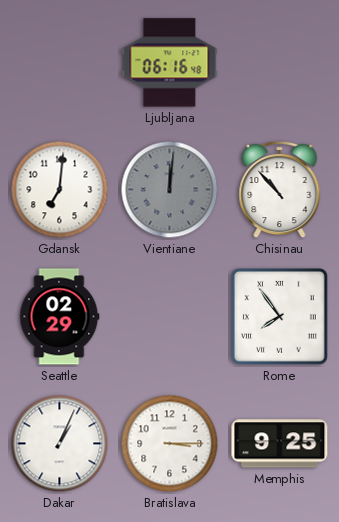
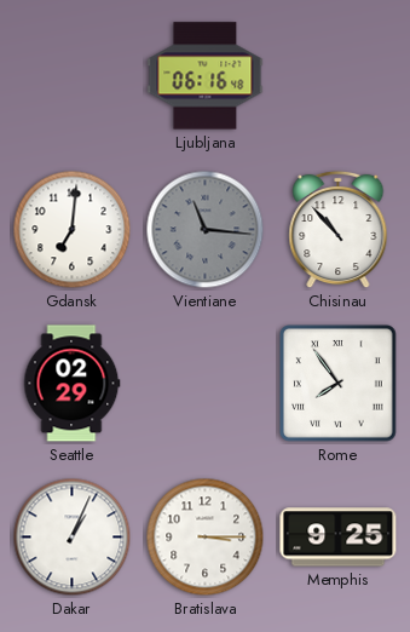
Vientiane: 12:01 -> 11:16
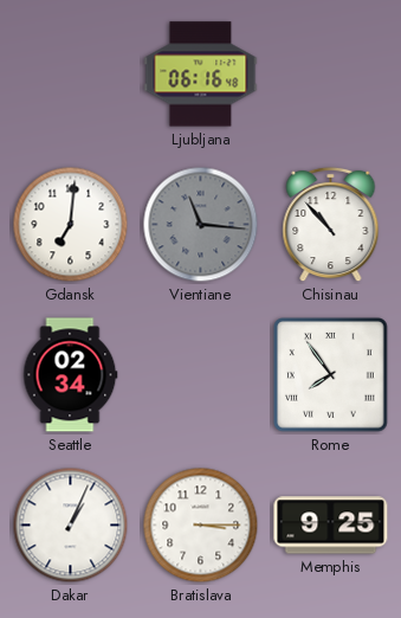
Seattle: 02:29 -> 02:34
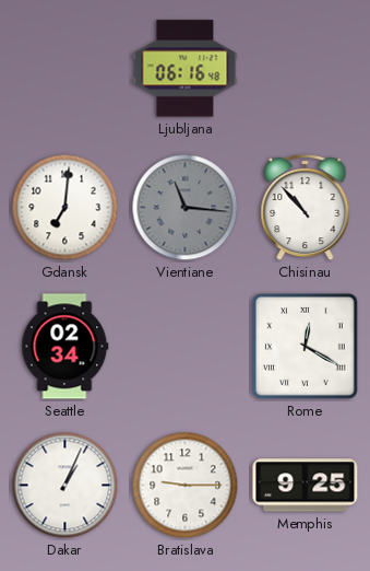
Rome: 7:54 -> 12:20
Bratislava: 3:15 -> 9:15
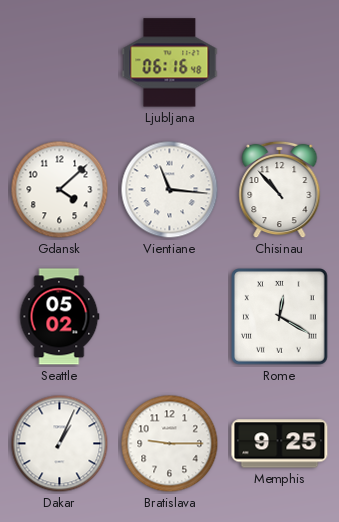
Gdansk: 7:01 -> 4:08
Vientiane dial: grey -> white
Seattle: 02:34 -> 05:02
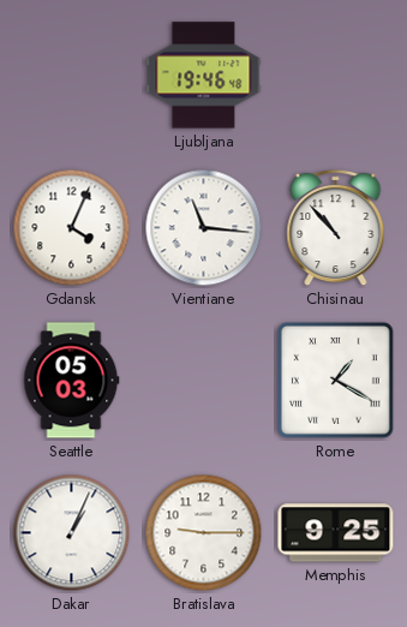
Ljubljana: 06:16 -> 19:46
Gdansk: 4:08 -> 4:04
Seattle: 05:02 -> 05:03
Rome: 12:20 -> 1:20
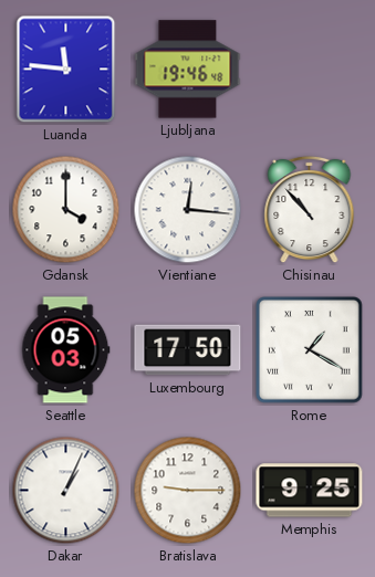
Luanda: none -> 11:46
Gdansk: 4:04 -> 4:00
Vientiane: 11:16 -> 12:16
Luxembourg: none -> 17:50
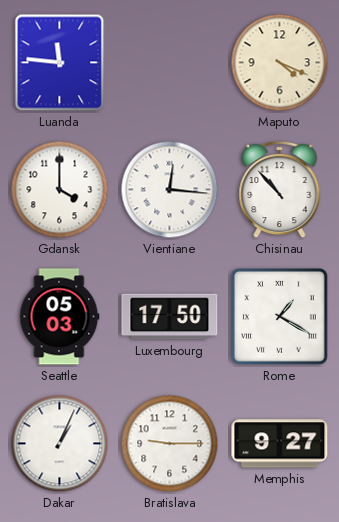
Ljubljana: 19:46 -> none
Maputo: none -> 4:19
Memphis: 9:25 -> 9:27
